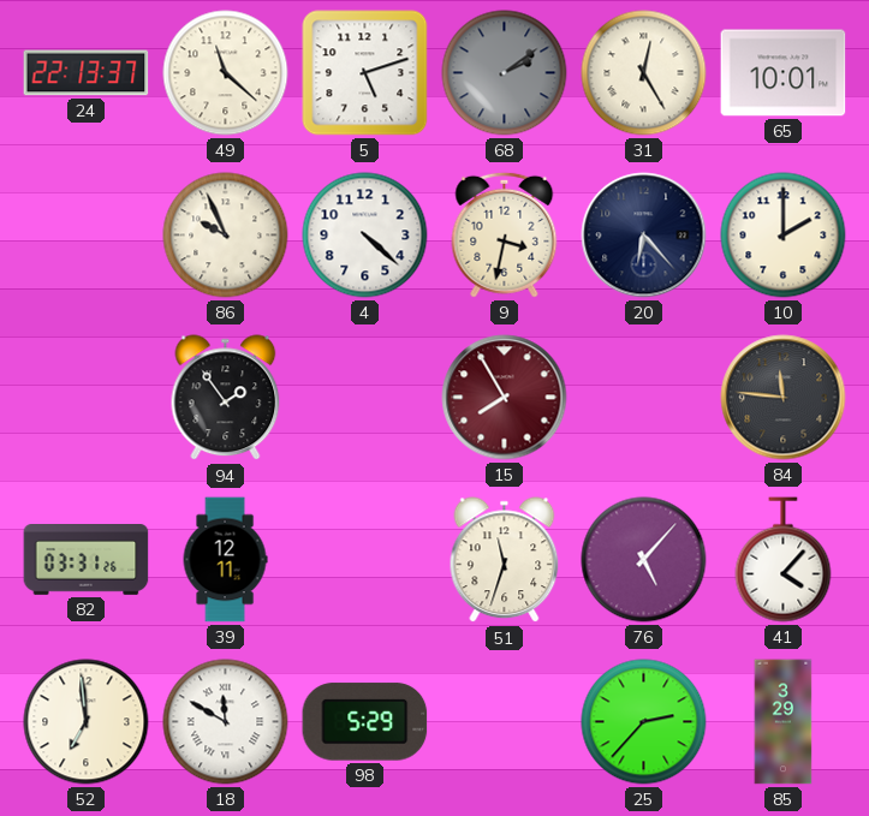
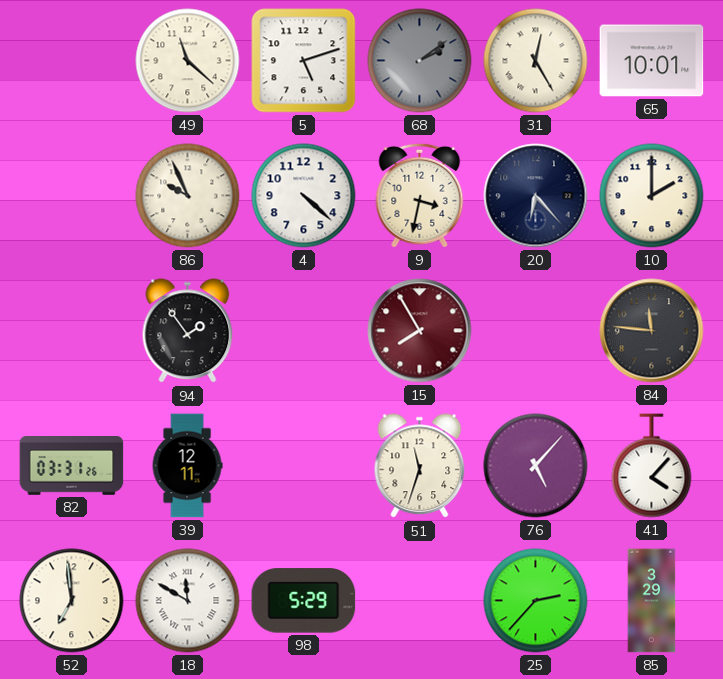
24: 22:13 -> none
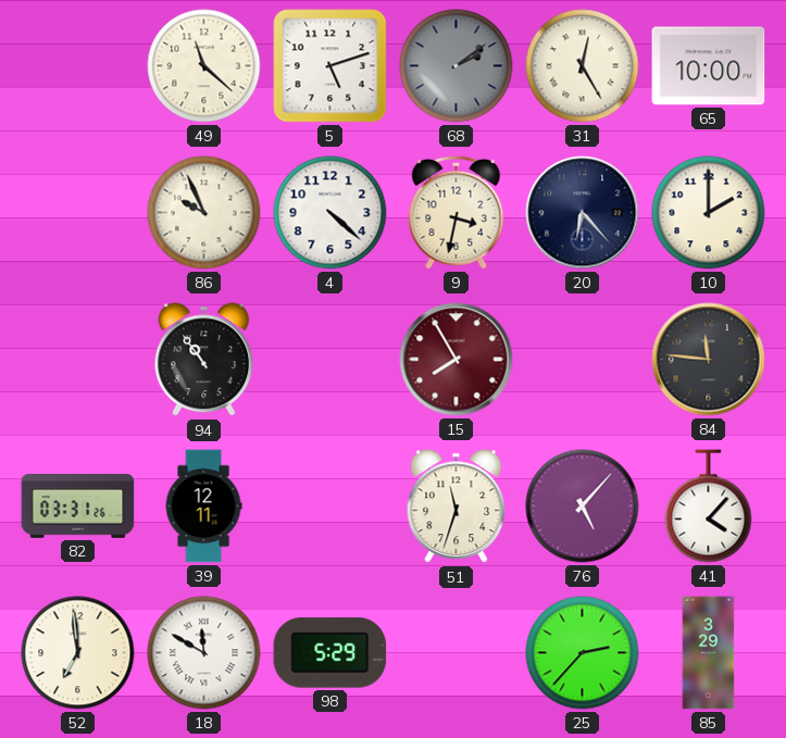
65: 10:01 -> 10:00
94: 1:54 -> 10:54
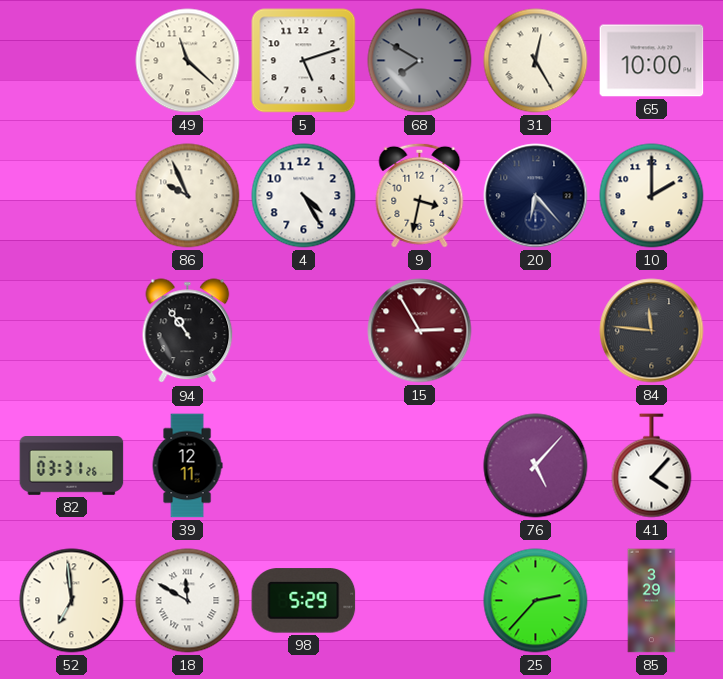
68: 2:09 -> 7:50
4: 4:22 -> 4:25
15: 7:55 -> 2:55
51: 11:33 -> none
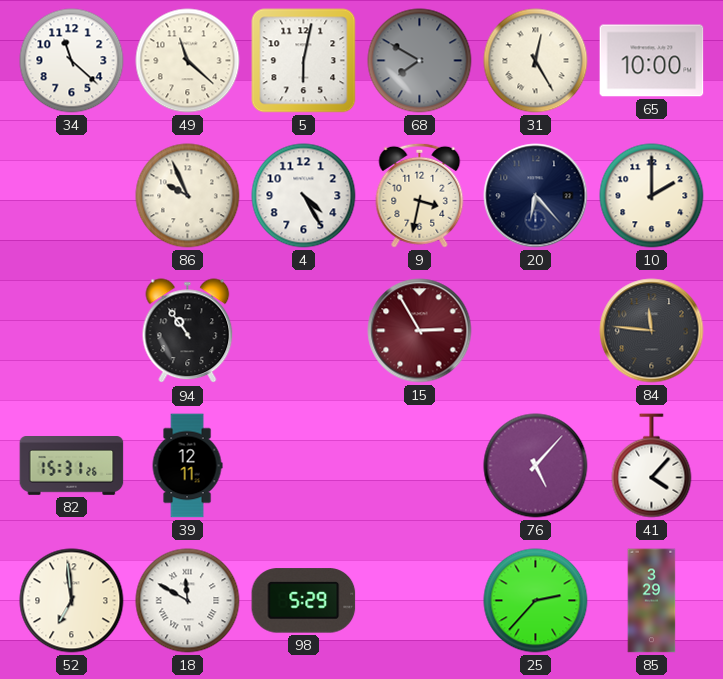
34: none -> 11:22
5: 5:12 -> 6:02
82: 03:31 -> 15:31
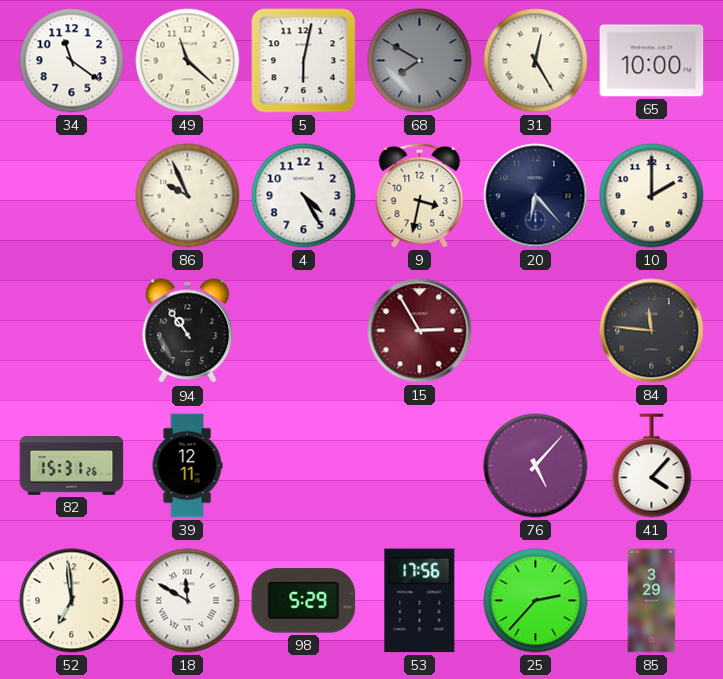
34: 11:22 -> 11:21
53: none -> 17:56
